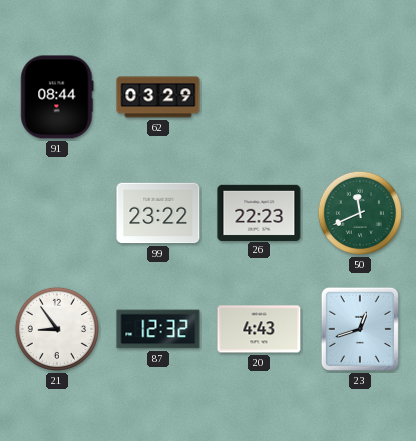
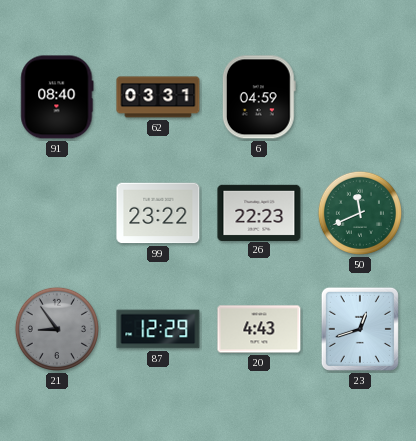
91: 08:44 -> 08:40
62: 03:29 -> 03:31
6: none -> 04:59
21 dial: white -> grey
87: 12:32 -> 12:29
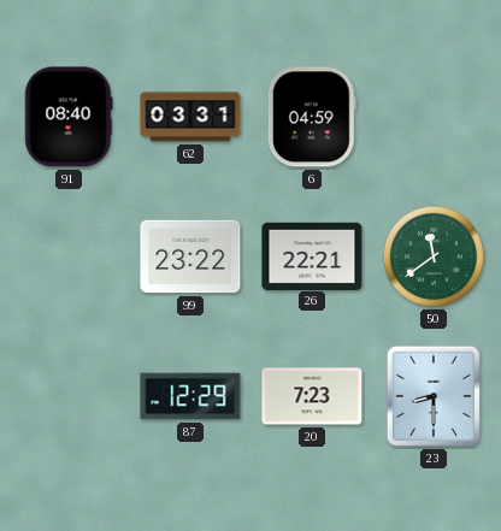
26: 22:23 -> 22:21
50: 11:41 -> 11:39
21: 8:54 -> none
20: 4:43 -> 7:23
23: 12:42 -> 8:30
